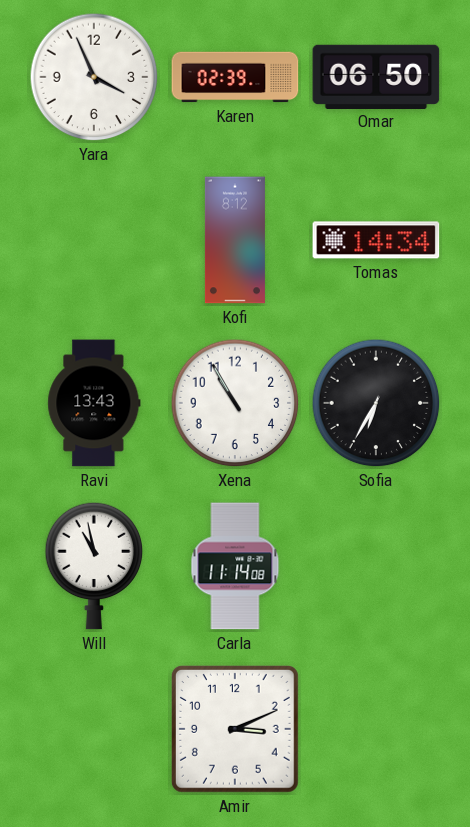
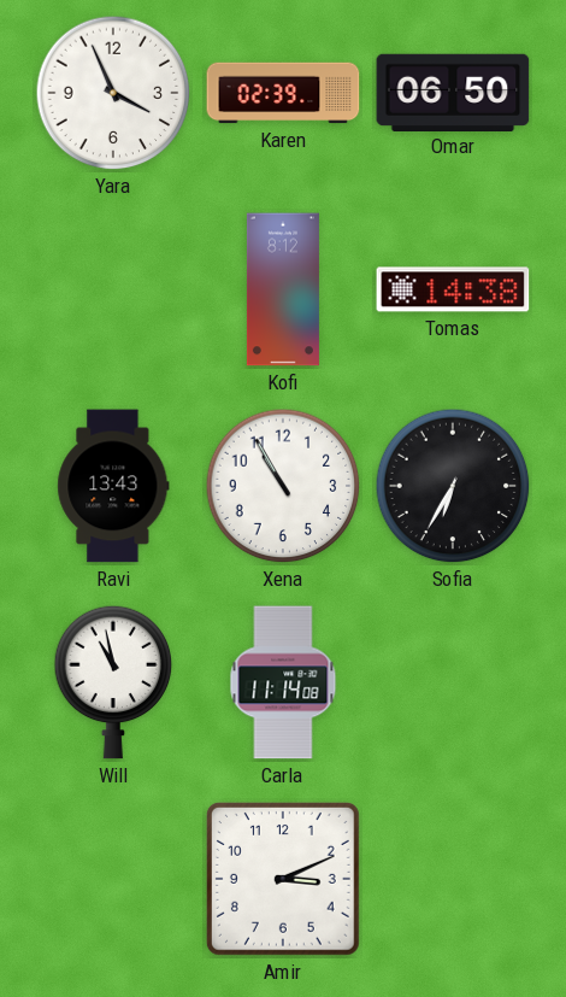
Tomas: 14:34 -> 14:38
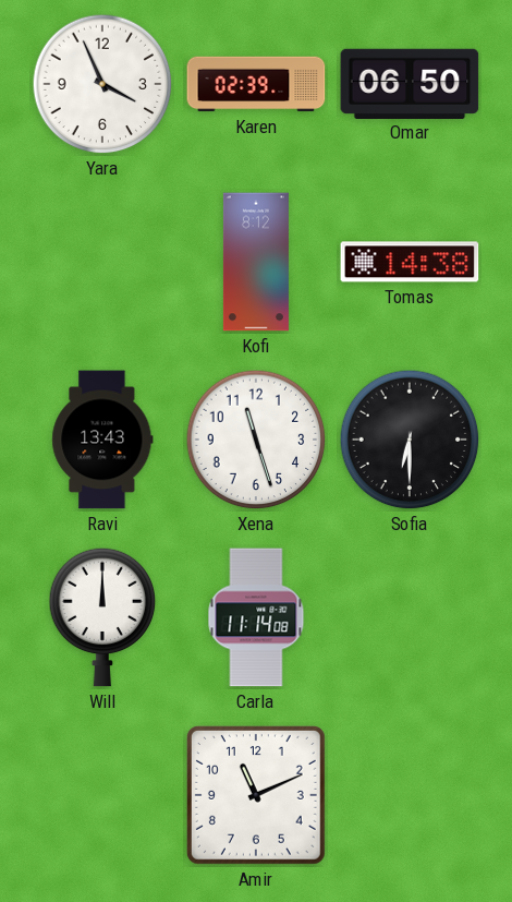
Xena: 10:55 -> 11:27
Sofia: 6:35 -> 6:30
Will: 10:58 -> 12:00
Amir: 3:11 -> 11:11
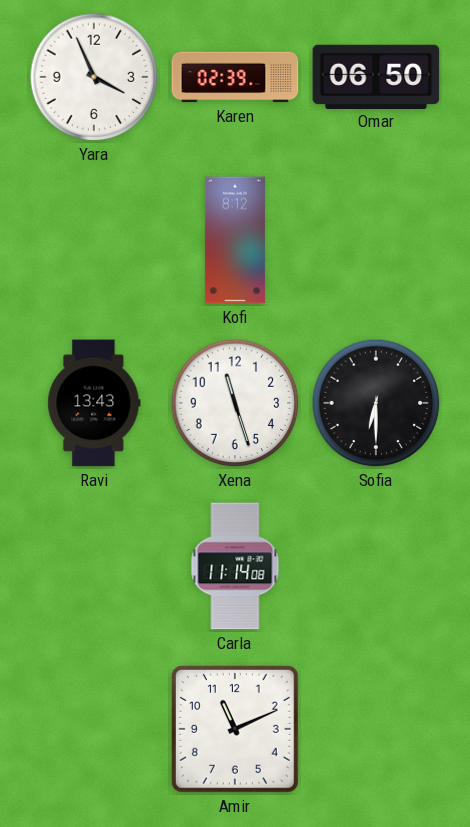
Tomas: 14:38 -> none
Will: 12:00 -> none
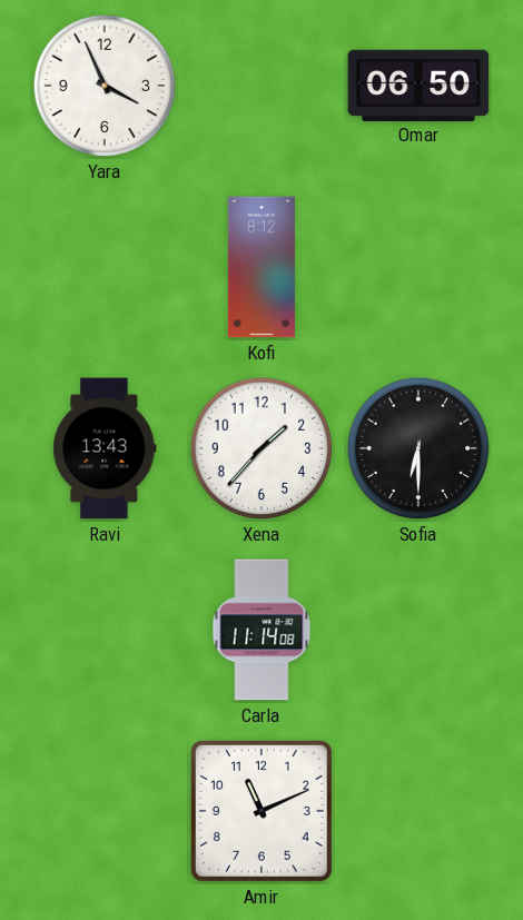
Karen: 02:39 -> none
Xena: 11:27 -> 1:37
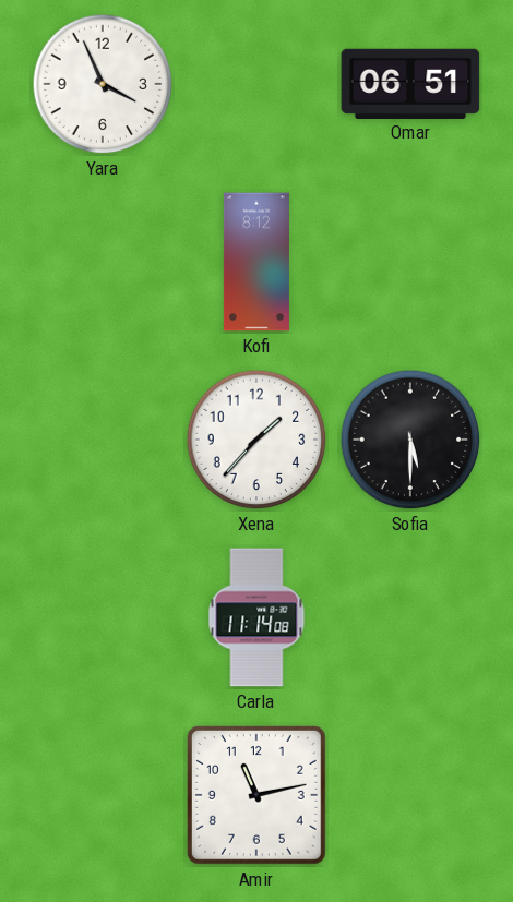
Omar: 06:50 -> 06:51
Ravi: 13:43 -> none
Sofia: 6:30 -> 5:30
Amir: 11:11 -> 11:13
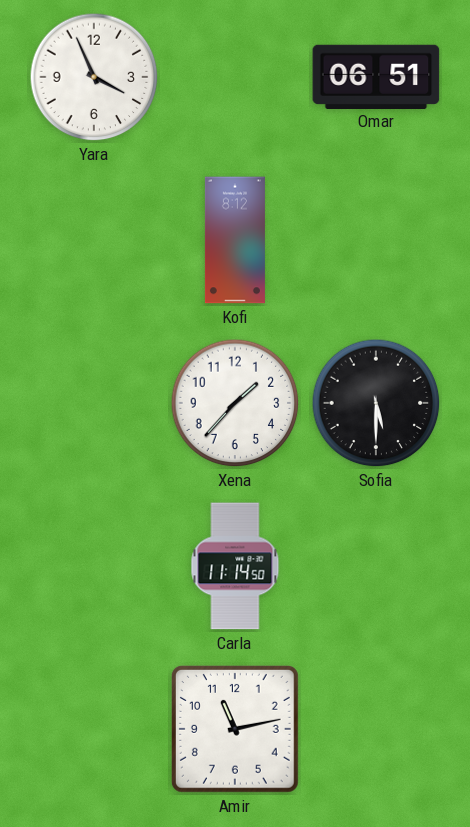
Carla: 11:14:08 -> 11:14:50
